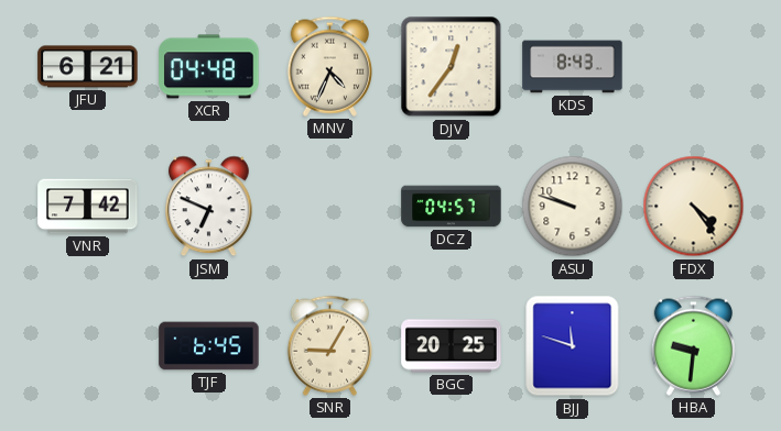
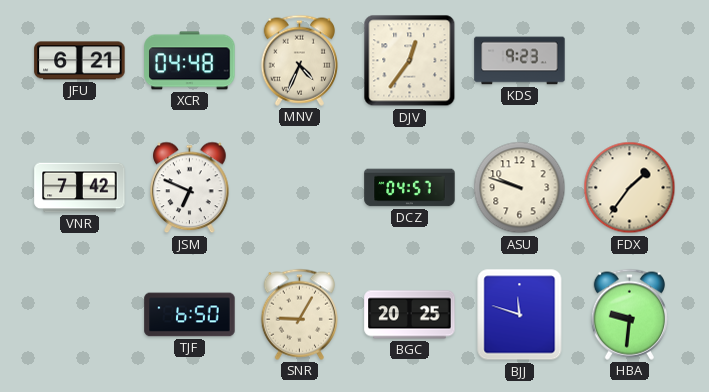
KDS: 8:43 -> 9:23
FDX: 4:24 -> 1:36
TJF: 6:45 -> 6:50
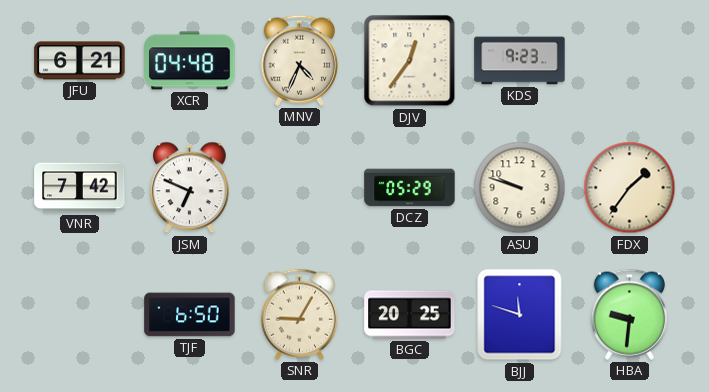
DCZ: 04:57 -> 05:29
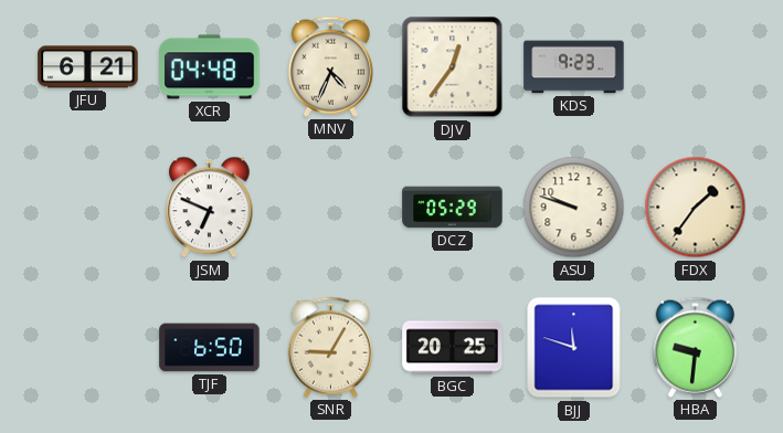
VNR: 7:42 -> none
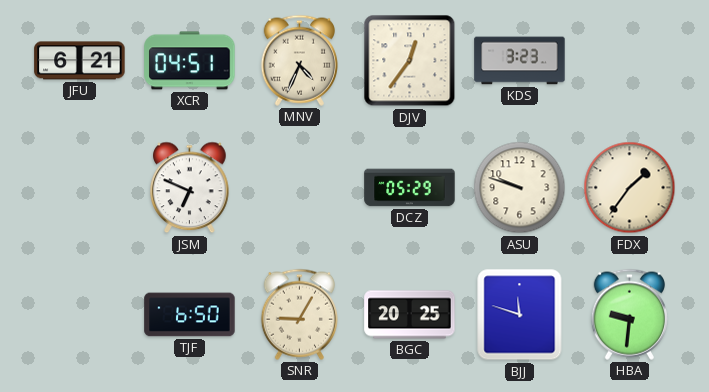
XCR: 04:48 -> 04:51
KDS: 9:23 -> 3:23
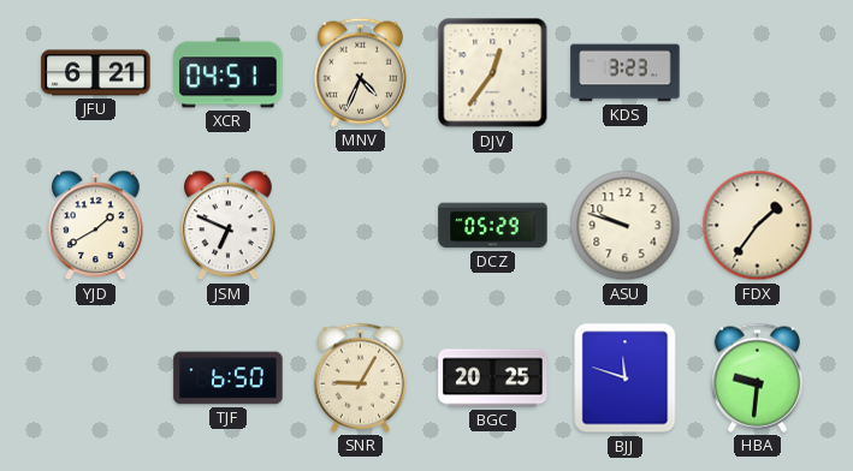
YJD: none -> 1:40
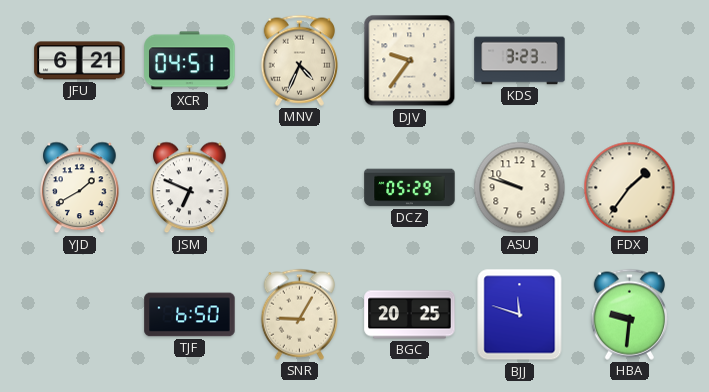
DJV: 12:36 -> 9:36
